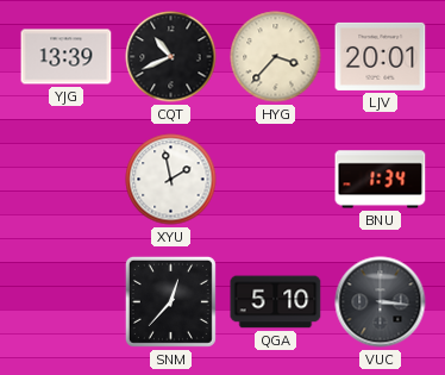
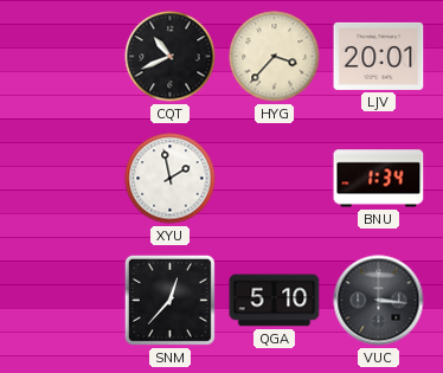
YJG: 13:39 -> none
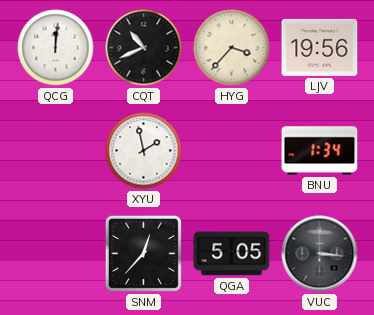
QCG: none -> 12:01
LJV: 20:01 -> 19:56
QGA: 5:10 -> 5:05
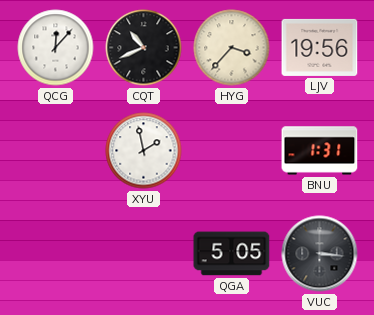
QCG: 12:01 -> 12:07
BNU: 1:34 -> 1:31
SNM: 12:37 -> none
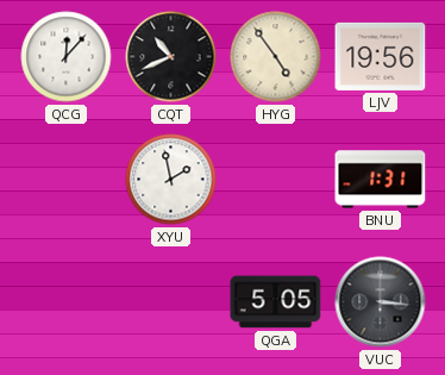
HYG: 3:37 -> 4:54
